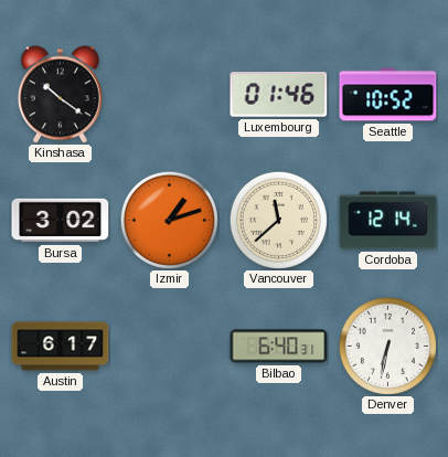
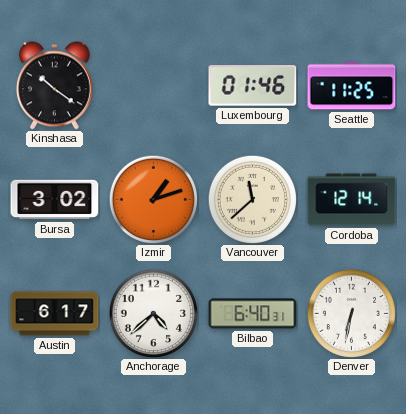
Seattle: 10:52 -> 11:25
Anchorage: none -> 4:38
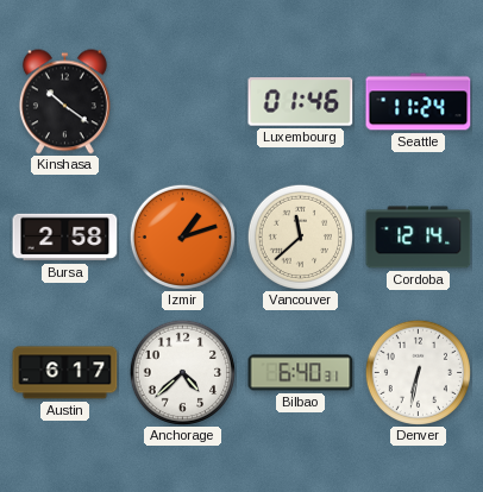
Seattle: 11:25 -> 11:24
Bursa: 3:02 -> 2:58
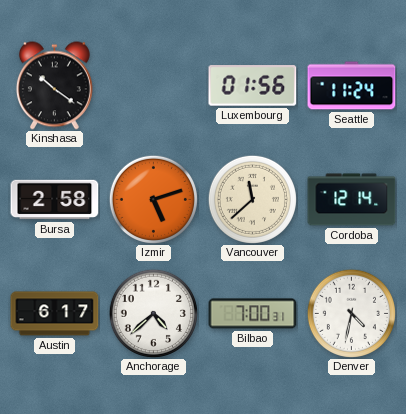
Luxembourg: 01:46 -> 01:56
Izmir: 1:12 -> 5:12
Bilbao: 6:40 -> 7:00
Denver: 6:32 -> 4:32
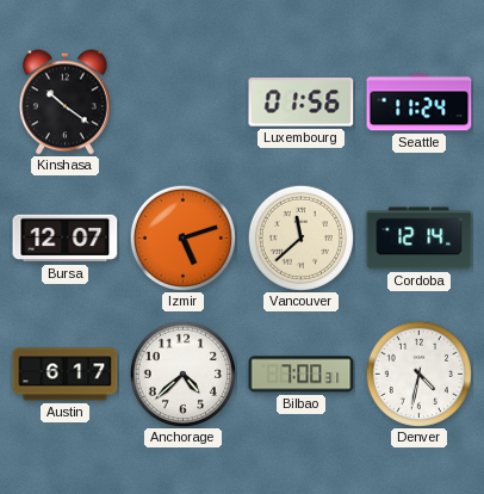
Bursa: 2:58 -> 12:07
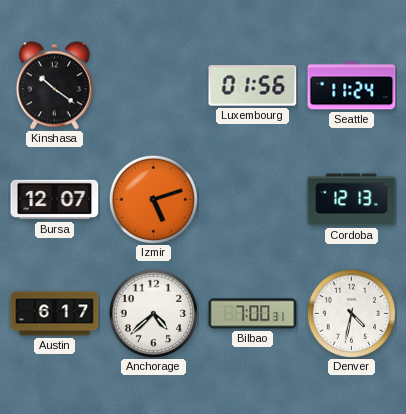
Vancouver: 11:38 -> none
Cordoba: 12:14 -> 12:13
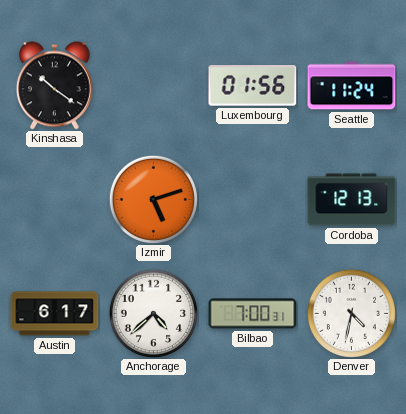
Bursa: 12:07 -> none
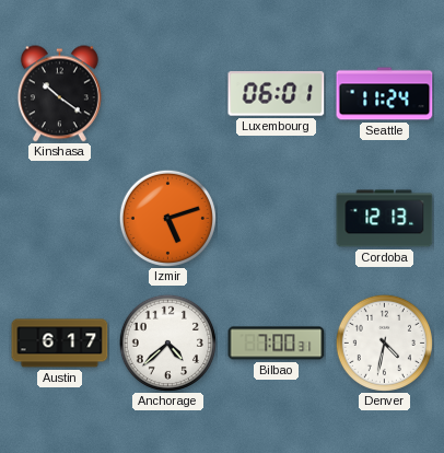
Luxembourg: 01:56 -> 06:01
